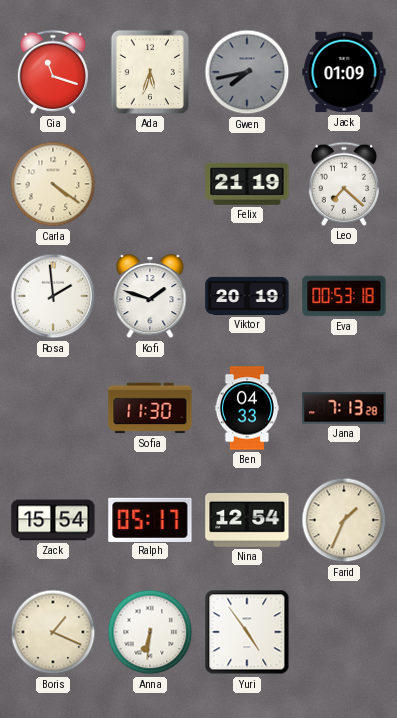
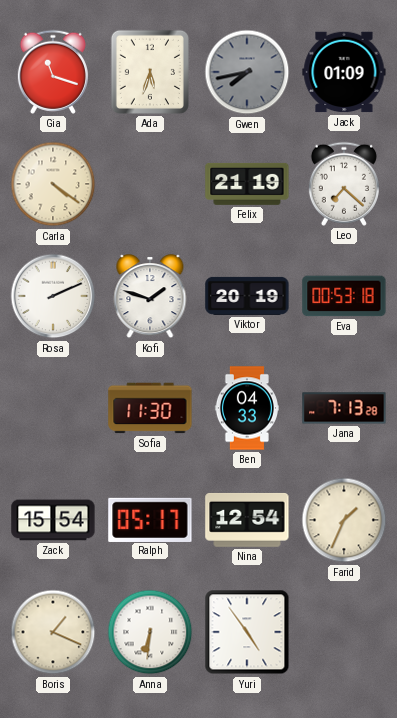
Rosa: 1:59 -> 2:11
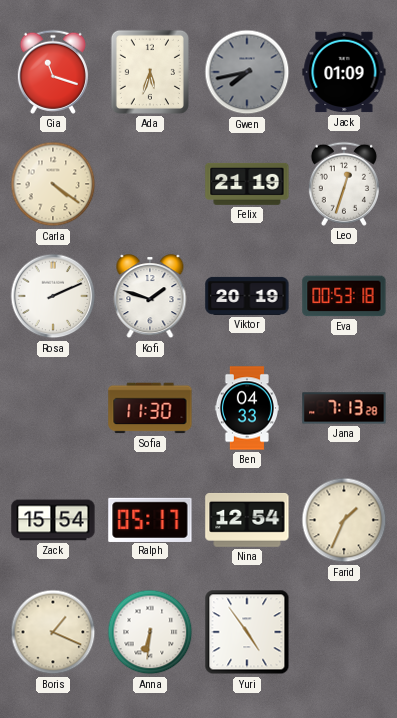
Leo: 7:22 -> 12:33
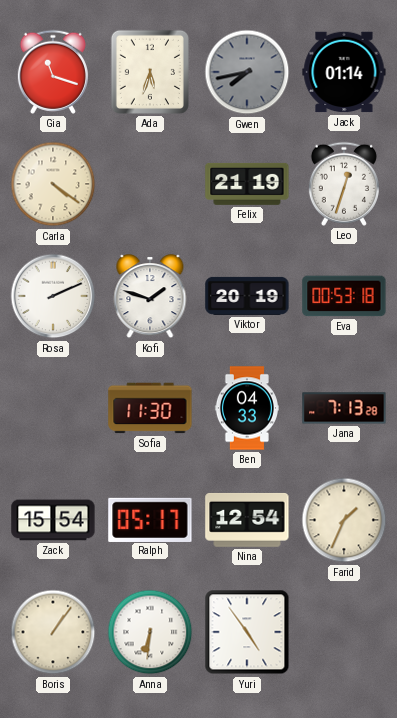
Jack: 01:09 -> 01:14
Boris: 1:19 -> 1:06
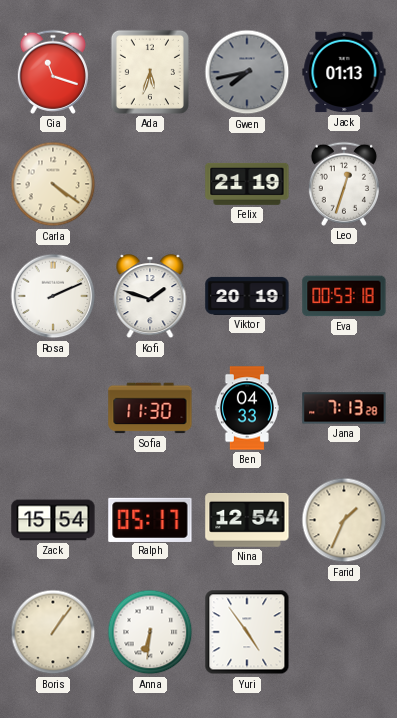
Jack: 01:14 -> 01:13
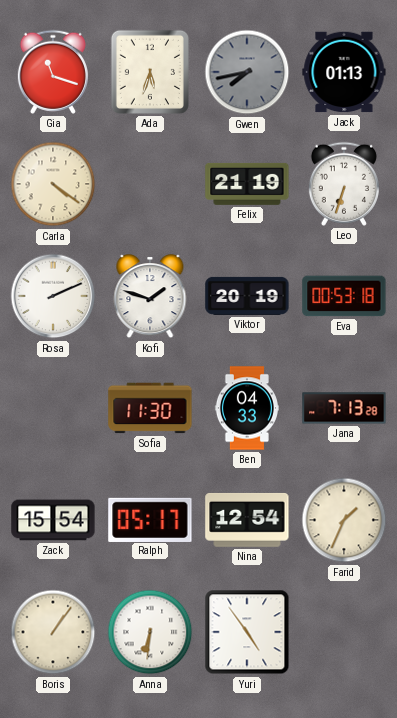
Leo: 12:33 -> 6:33
